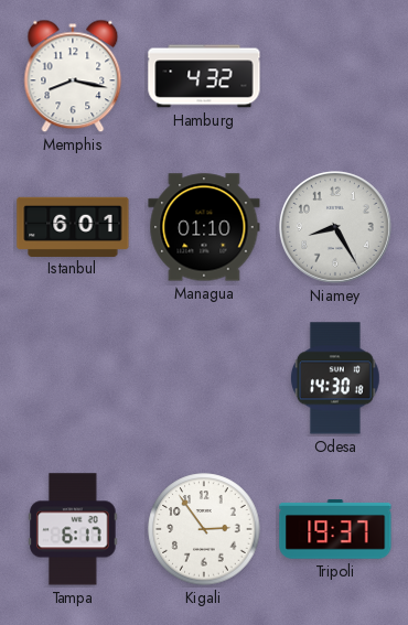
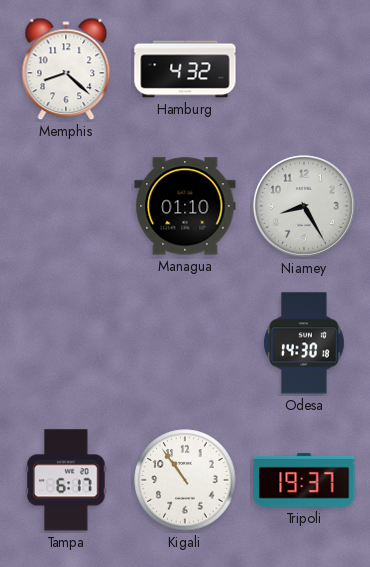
Memphis: 8:17 -> 8:22
Istanbul: 6:01 -> none
Kigali: 2:54 -> 10:54
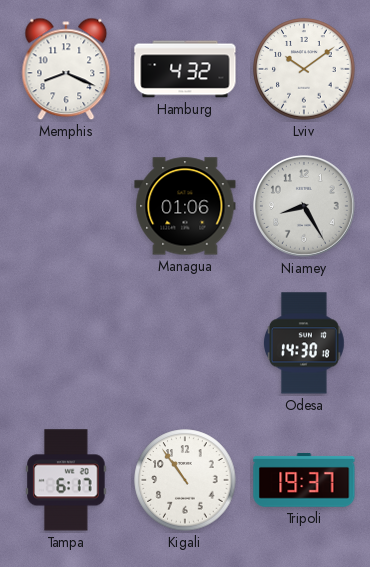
Memphis: 8:22 -> 8:19
Lviv: none -> 10:09
Managua: 01:10 -> 01:06
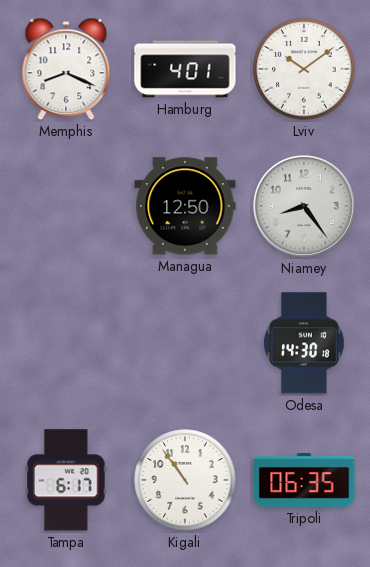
Hamburg: 4:32 -> 4:01
Managua: 01:06 -> 12:50
Niamey: 8:25 -> 8:24
Tripoli: 19:37 -> 06:35
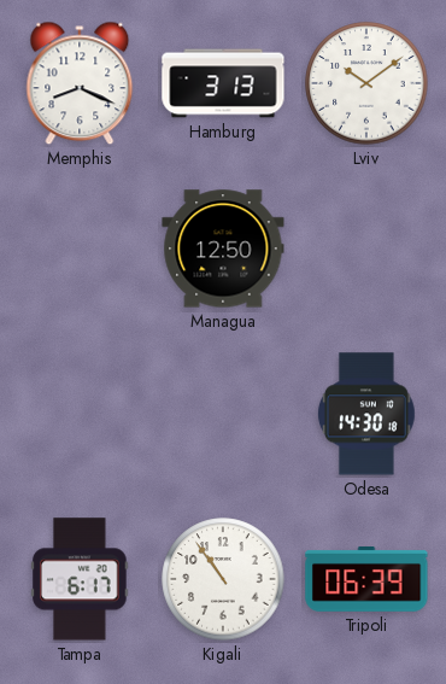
Hamburg: 4:01 -> 3:13
Niamey: 8:24 -> none
Tripoli: 06:35 -> 06:39
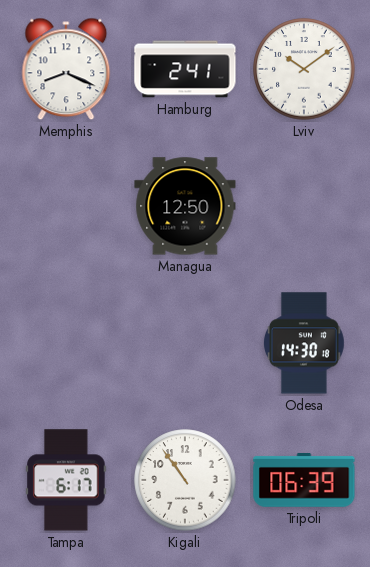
Hamburg: 3:13 -> 2:41
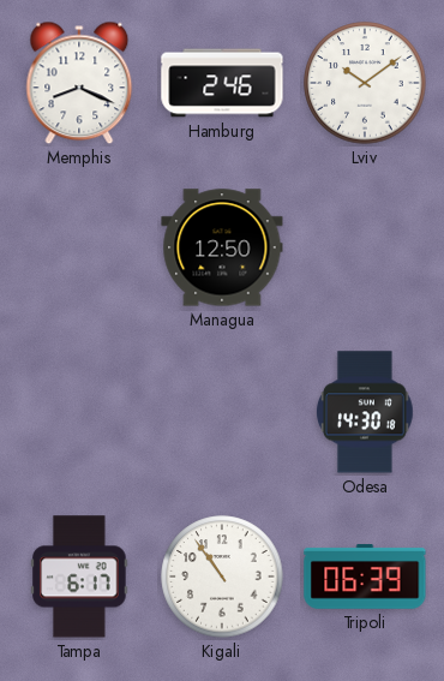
Hamburg: 2:41 -> 2:46
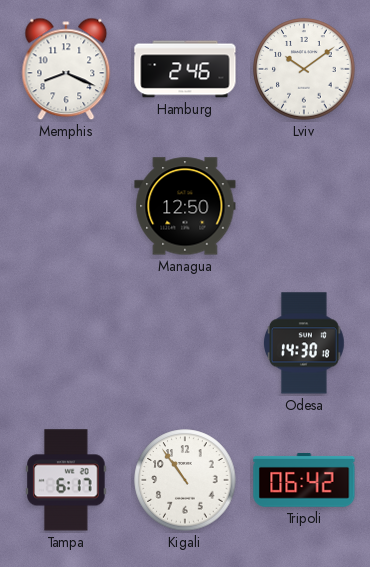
Tripoli: 06:39 -> 06:42
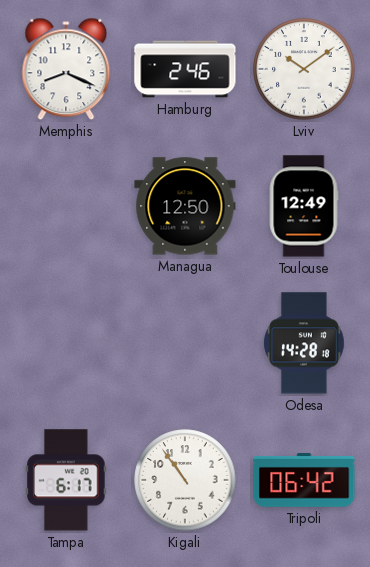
Toulouse: none -> 12:49
Odesa: 14:30 -> 14:28
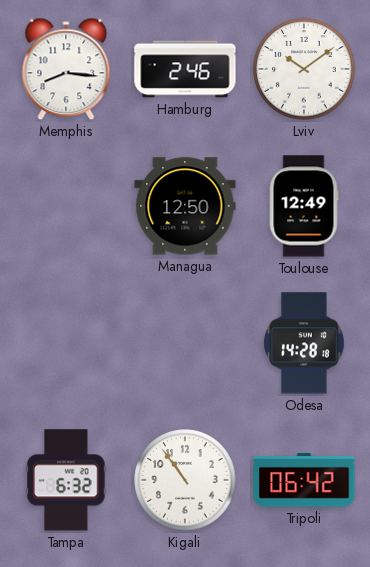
Memphis: 8:19 -> 8:16
Tampa: 6:17 -> 6:32
